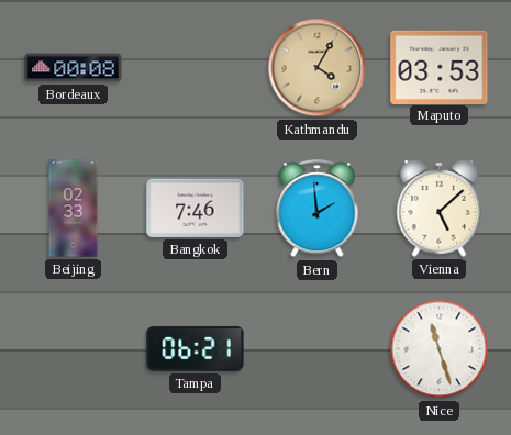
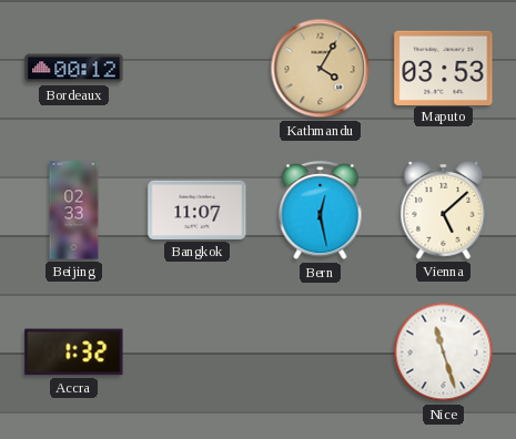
Bordeaux: 00:08 -> 00:12
Bangkok: 7:46 -> 11:07
Bern: 1:59 -> 12:28
Accra: none -> 1:32
Tampa: 06:21 -> none
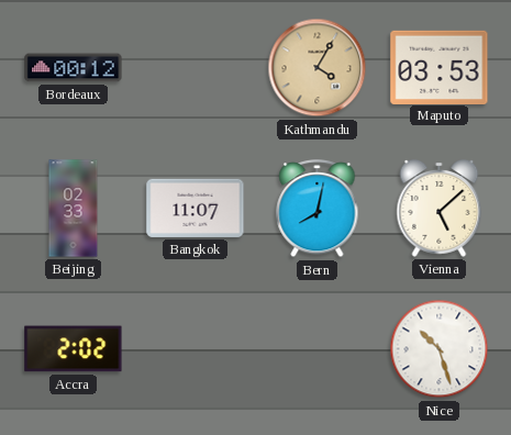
Bern: 12:28 -> 8:02
Accra: 1:32 -> 2:02
Nice: 11:27 -> 10:27
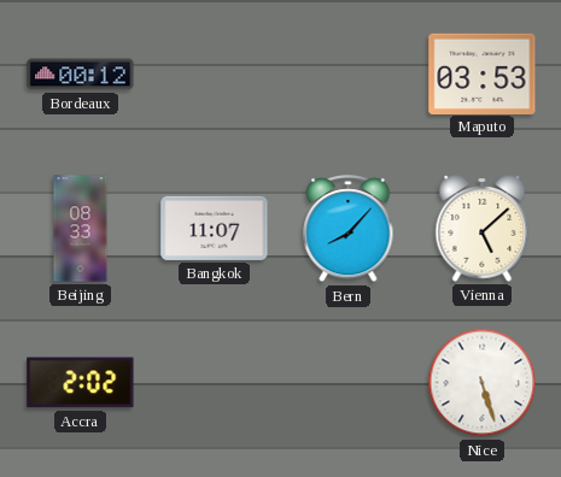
Kathmandu: 4:05 -> none
Beijing: 02:33 -> 08:33
Bern: 8:02 -> 8:07
Nice: 10:27 -> 5:27
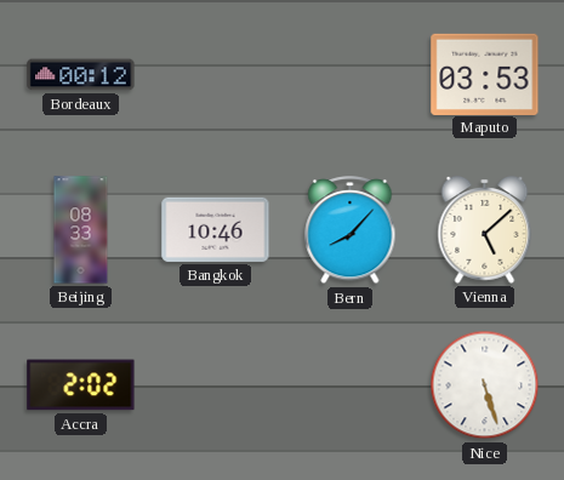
Bangkok: 11:07 -> 10:46
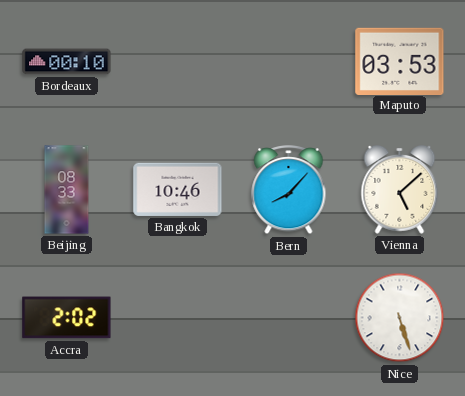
Bordeaux: 00:12 -> 00:10
